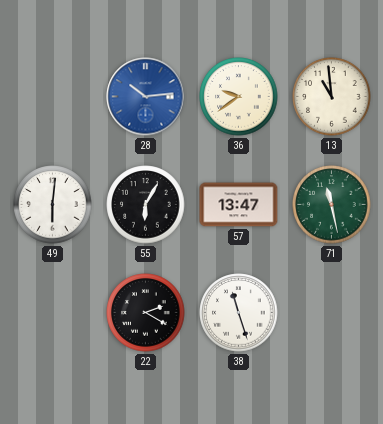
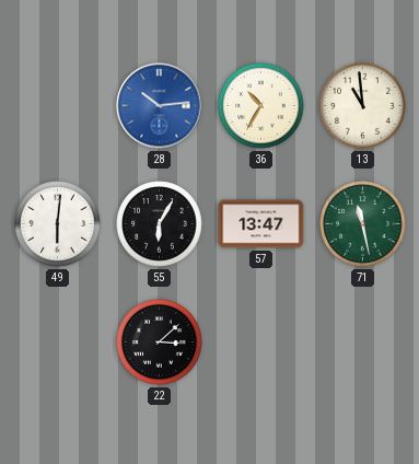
36: 9:39 -> 10:35
22: 2:20 -> 3:08
38: 11:27 -> none
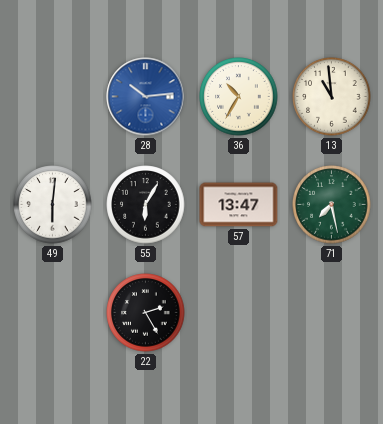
71: 11:28 -> 7:28
22: 3:08 -> 2:25
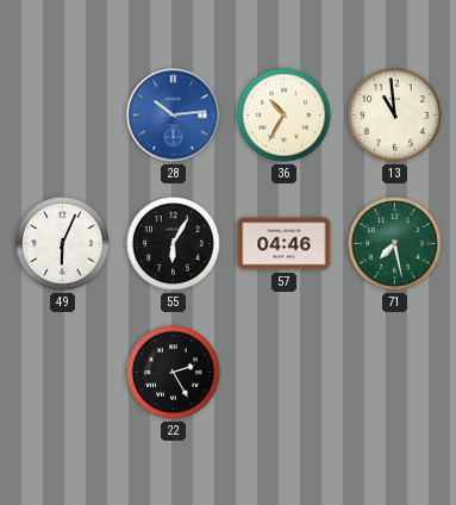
49: 6:01 -> 6:04
57: 13:47 -> 04:46
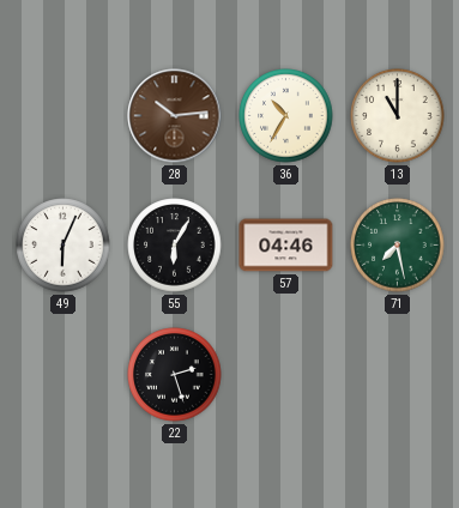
28 dial: blue -> brown
13: 10:59 -> 11:00
22: 2:25 -> 2:27
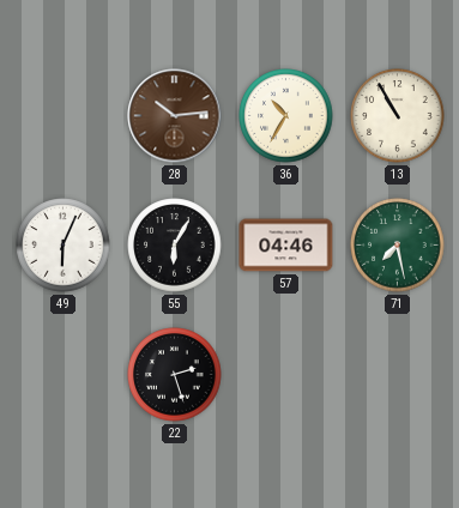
13: 11:00 -> 10:55
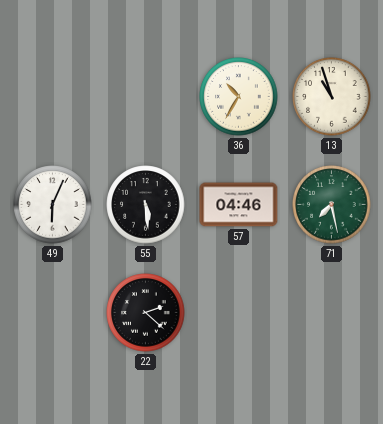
28: 10:14 -> none
13: 10:55 -> 10:57
55: 6:05 -> 5:29
22: 2:27 -> 2:22
